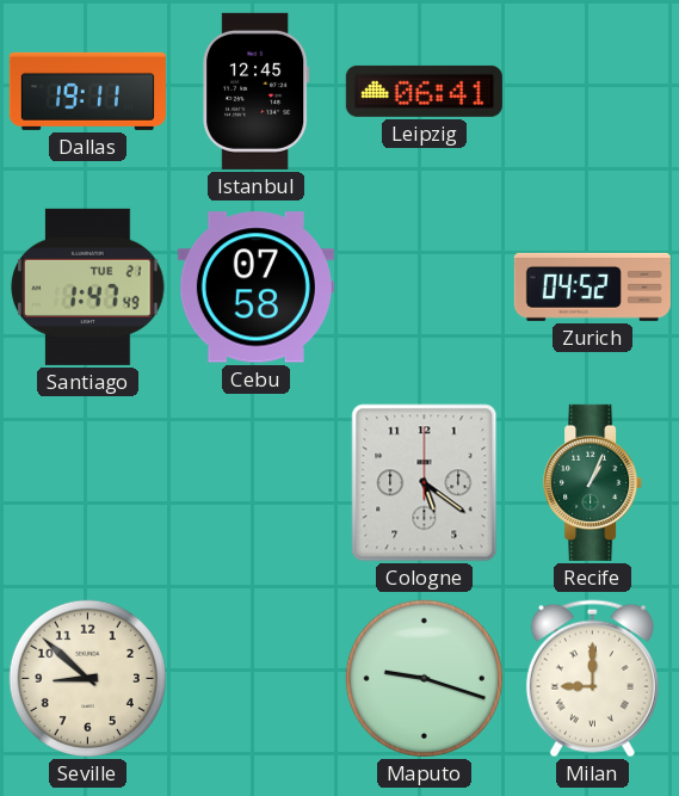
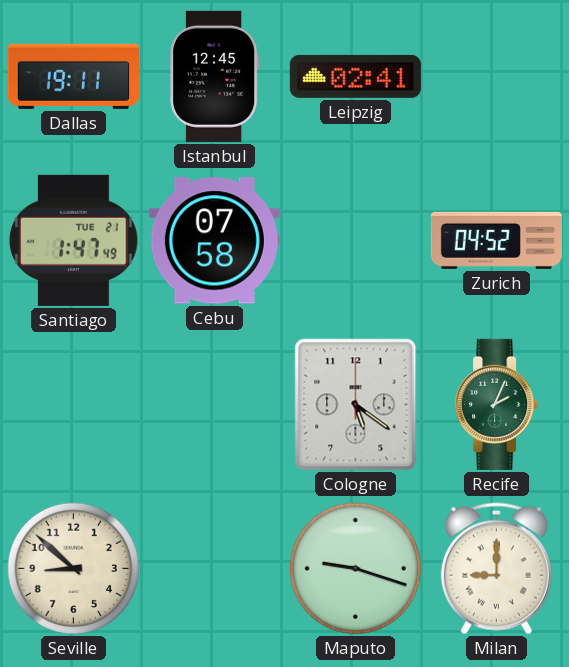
Leipzig: 06:41 -> 02:41
Recife: 1:04 -> 2:04
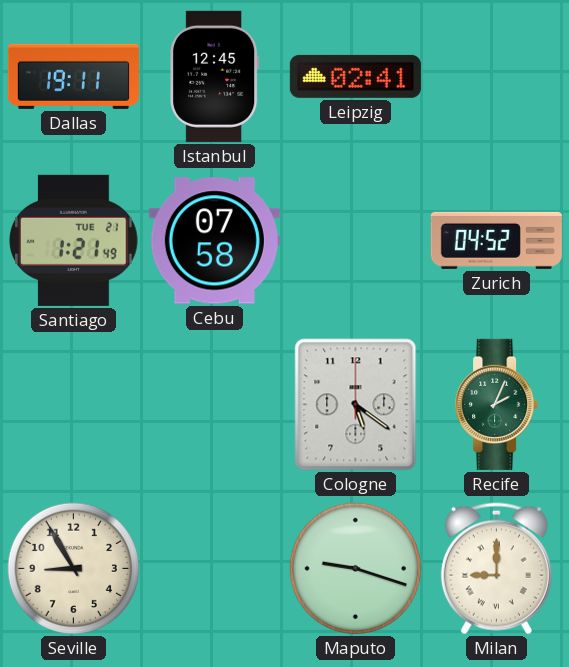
Santiago: 1:47 -> 1:21
Seville: 8:52 -> 8:55
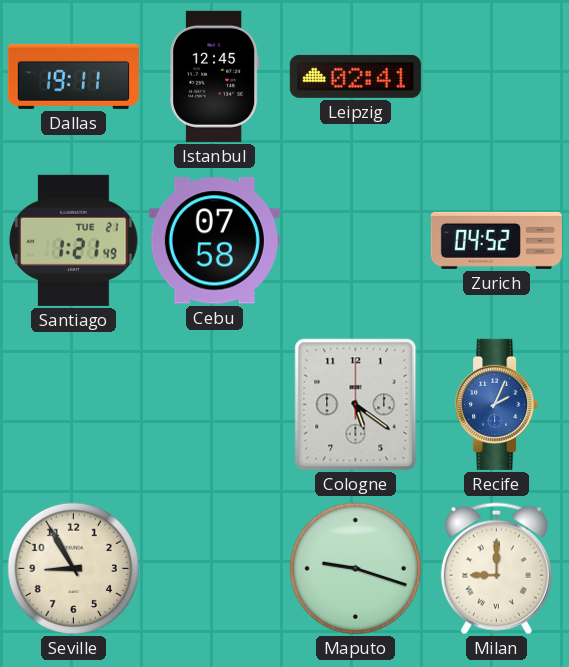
Recife dial: green -> blue
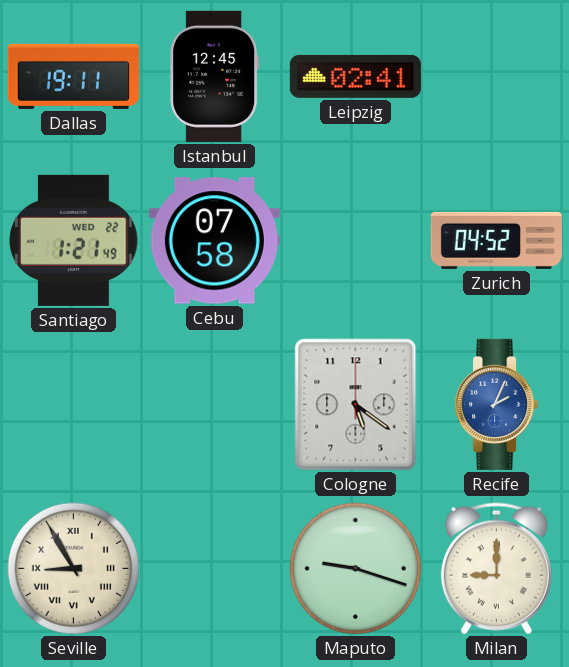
Santiago date: TUE 21 -> WED 22
Seville numerals: Arabic -> Roman
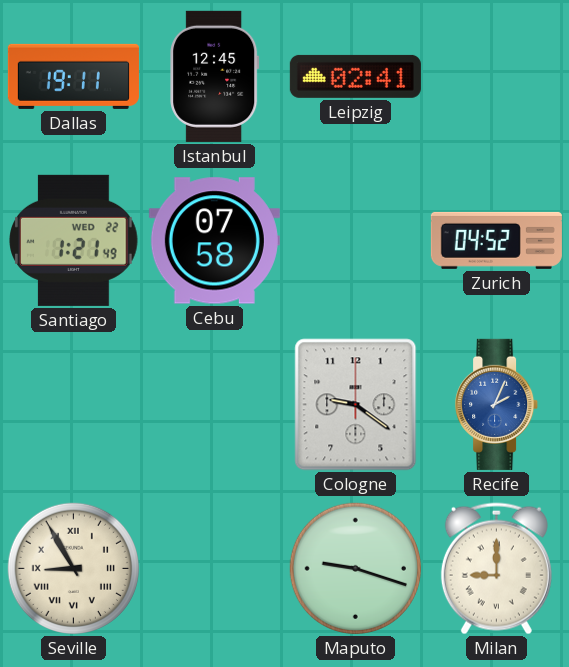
Cologne: 5:21 -> 9:21
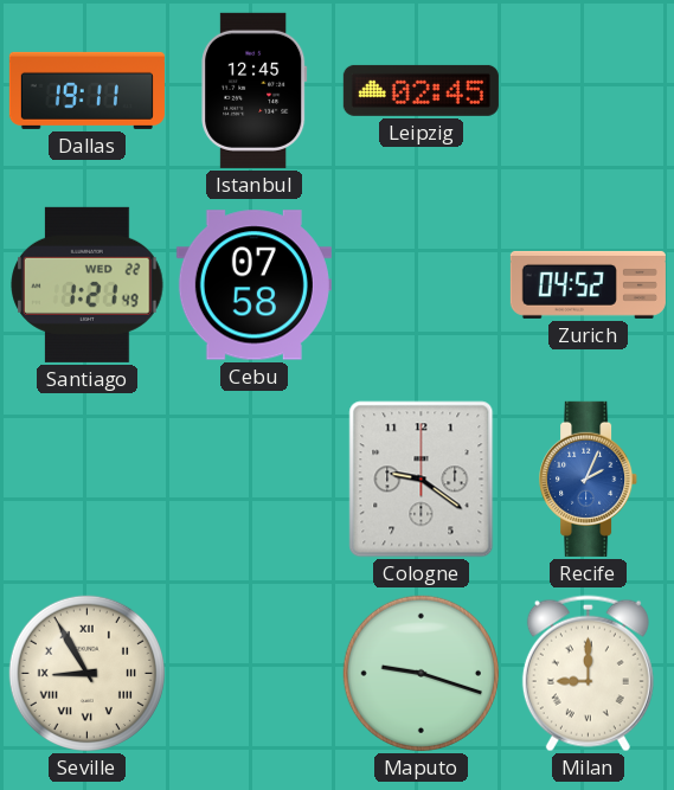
Leipzig: 02:41 -> 02:45
